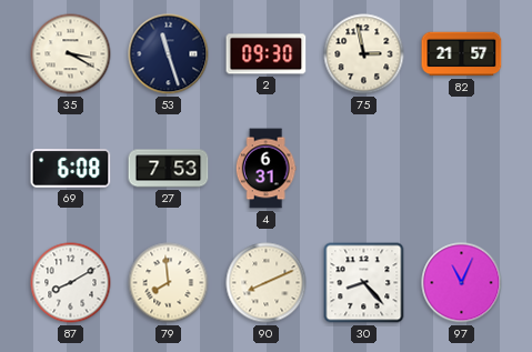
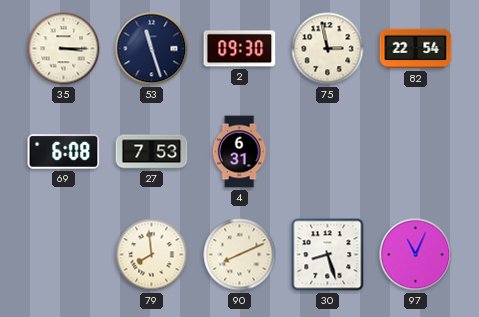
35: 3:20 -> 3:15
82: 21:57 -> 22:54
87: 8:10 -> none
30: 8:23 -> 8:27
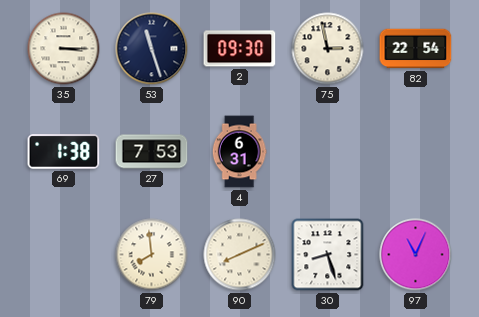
69: 6:08 -> 1:38
